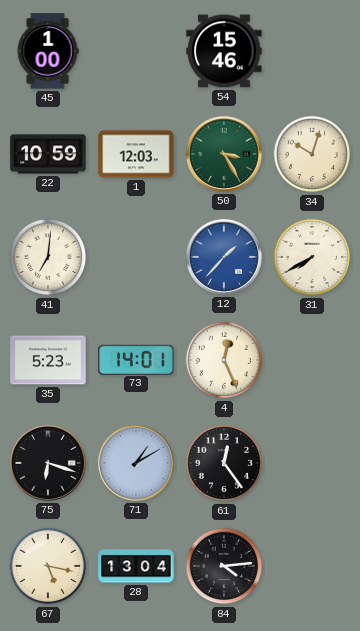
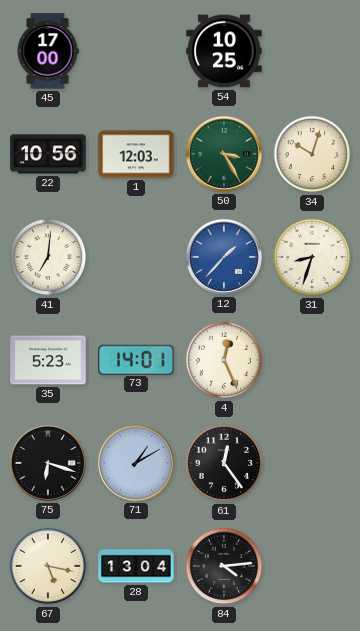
45: 1:00 -> 17:00
54: 15:46 -> 10:25
22: 10:59 -> 10:56
31: 7:40 -> 8:33
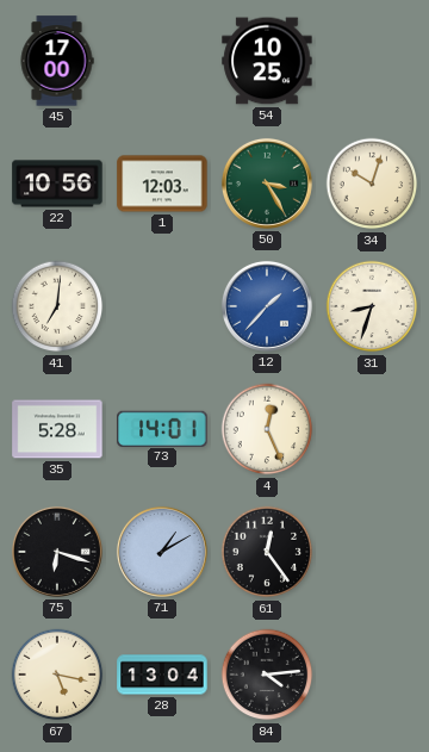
35: 5:23 -> 5:28
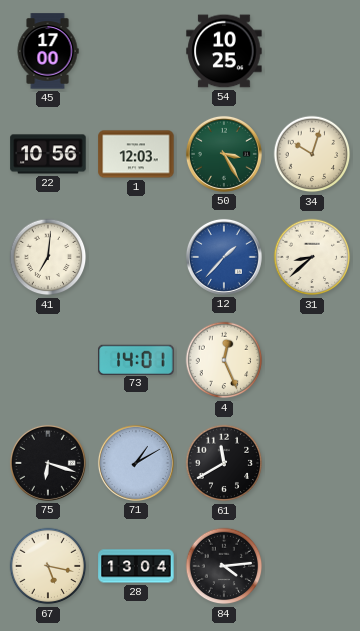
31: 8:33 -> 8:38
35: 5:28 -> none
61: 12:24 -> 11:40
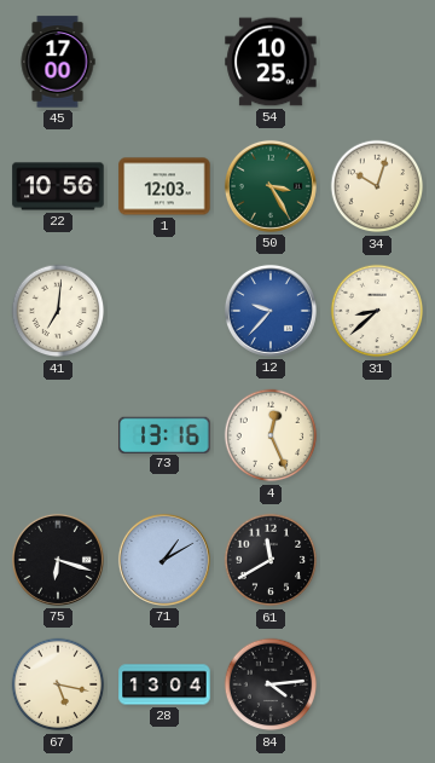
12: 1:37 -> 9:37
73: 14:01 -> 13:16
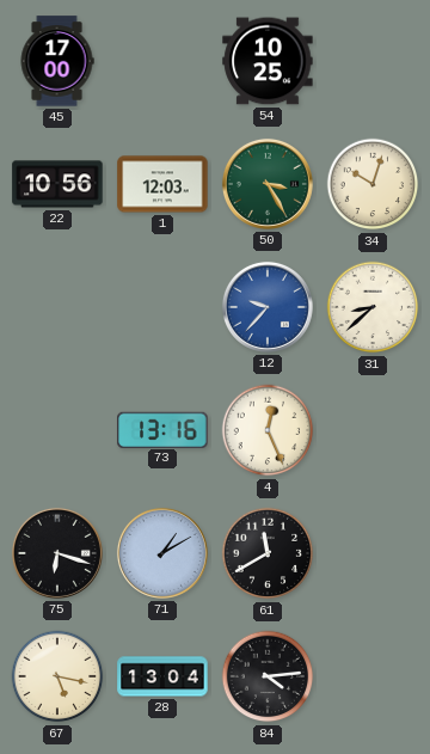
41: 7:01 -> none
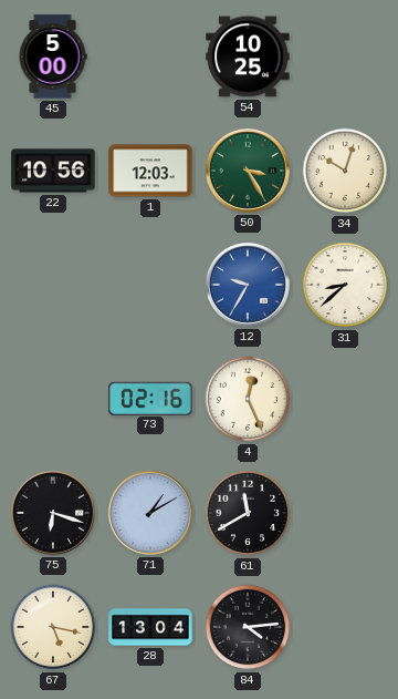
45: 17:00 -> 5:00
12: 9:37 -> 9:35
73: 13:16 -> 02:16
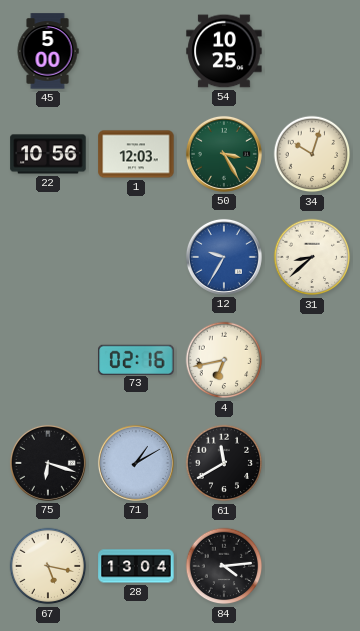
4: 12:26 -> 6:43
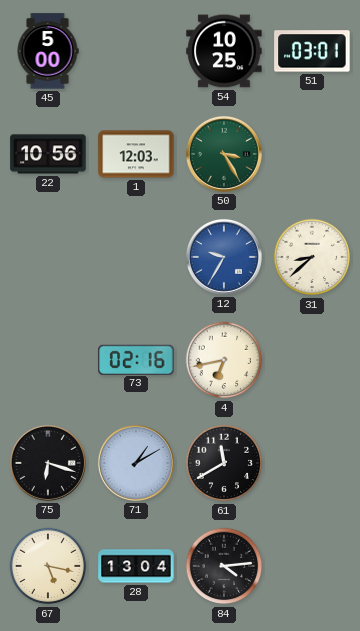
51: none -> 03:01
34: 10:03 -> none
